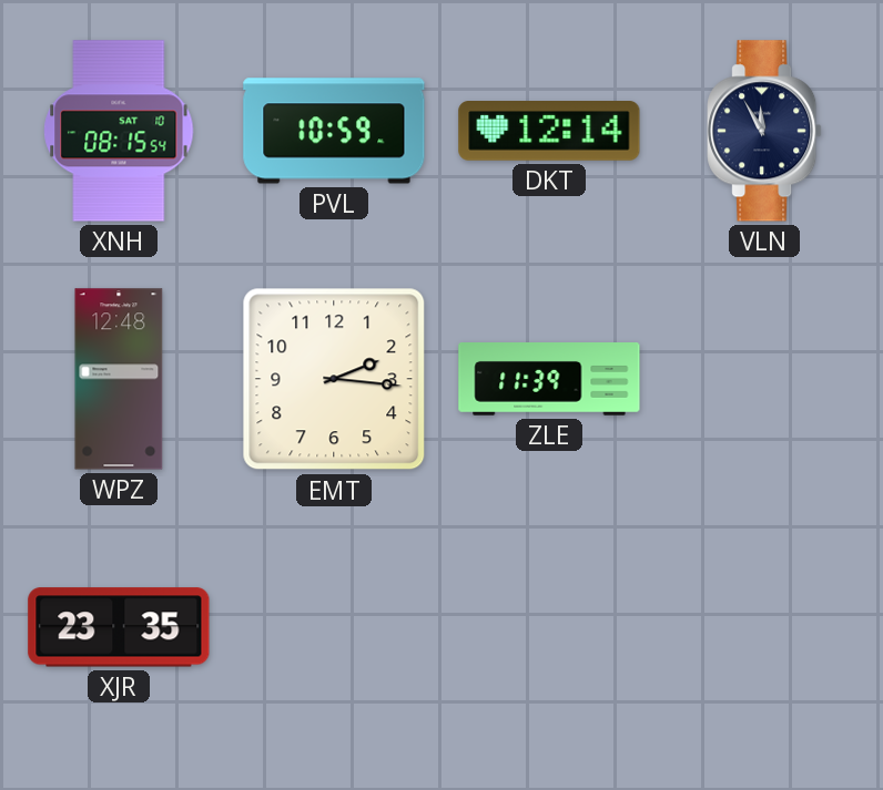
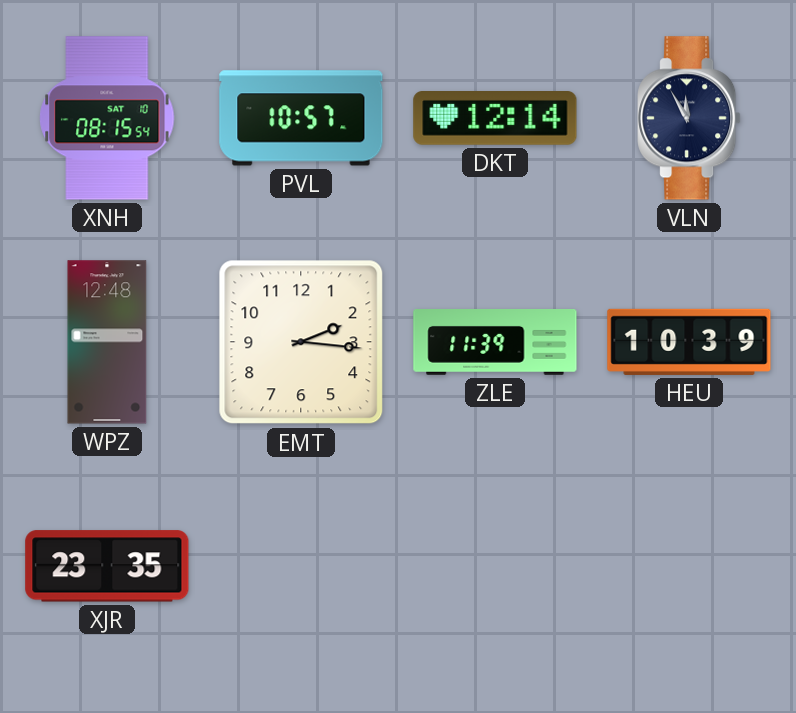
PVL: 10:59 -> 10:57
HEU: none -> 10:39
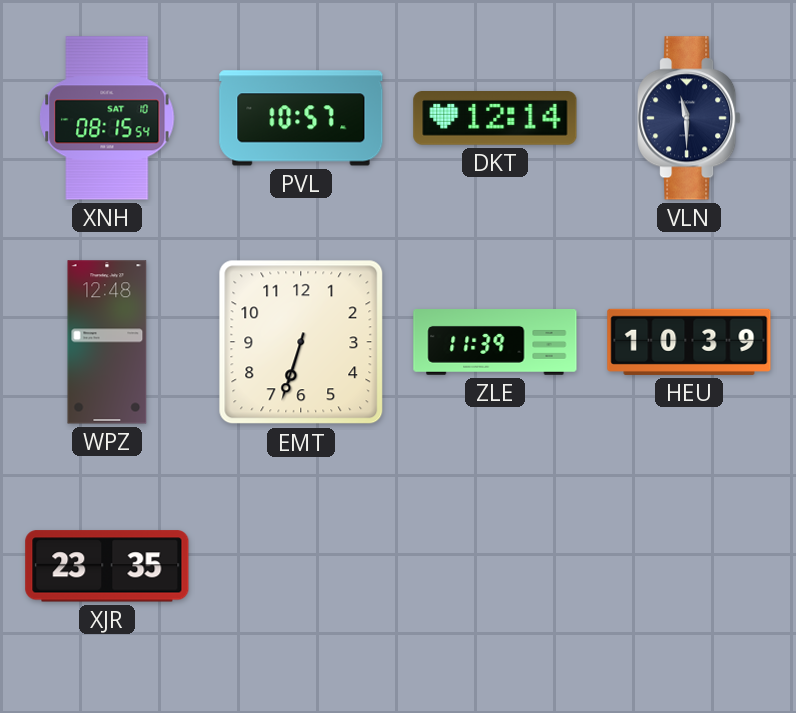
VLN: 11:55 -> 11:30
EMT: 2:16 -> 6:33
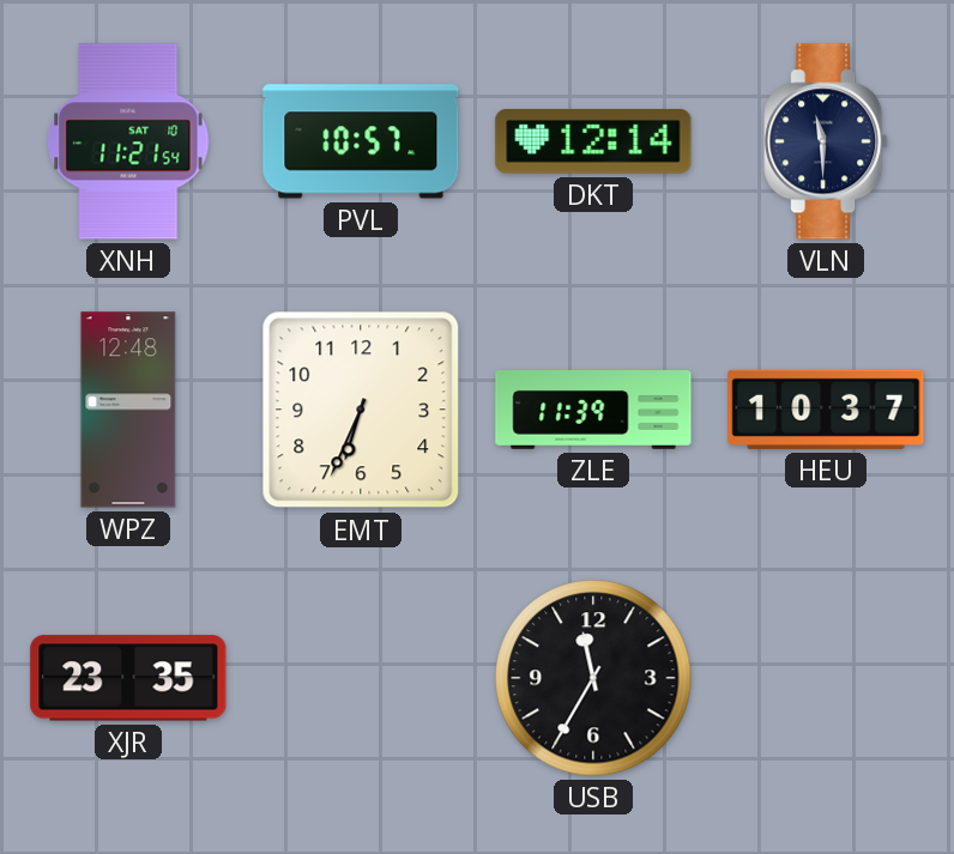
XNH: 08:15 -> 11:21
EMT: 6:33 -> 6:34
HEU: 10:39 -> 10:37
USB: none -> 11:35
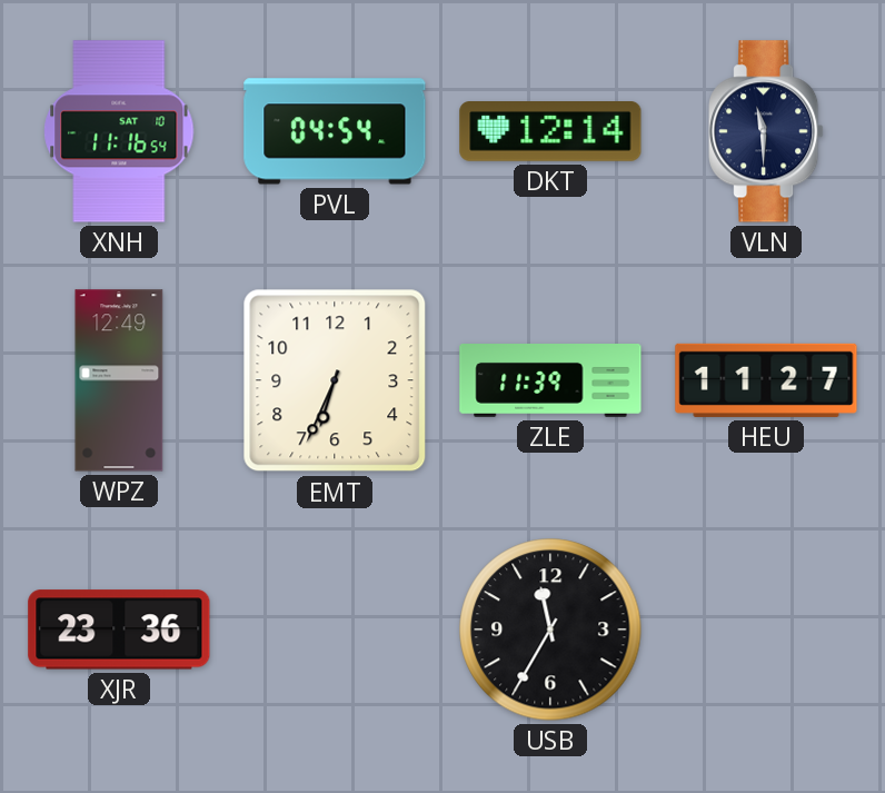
XNH: 11:21 -> 11:16
PVL: 10:57 -> 04:54
WPZ: 12:48 -> 12:49
HEU: 10:37 -> 11:27
XJR: 23:35 -> 23:36
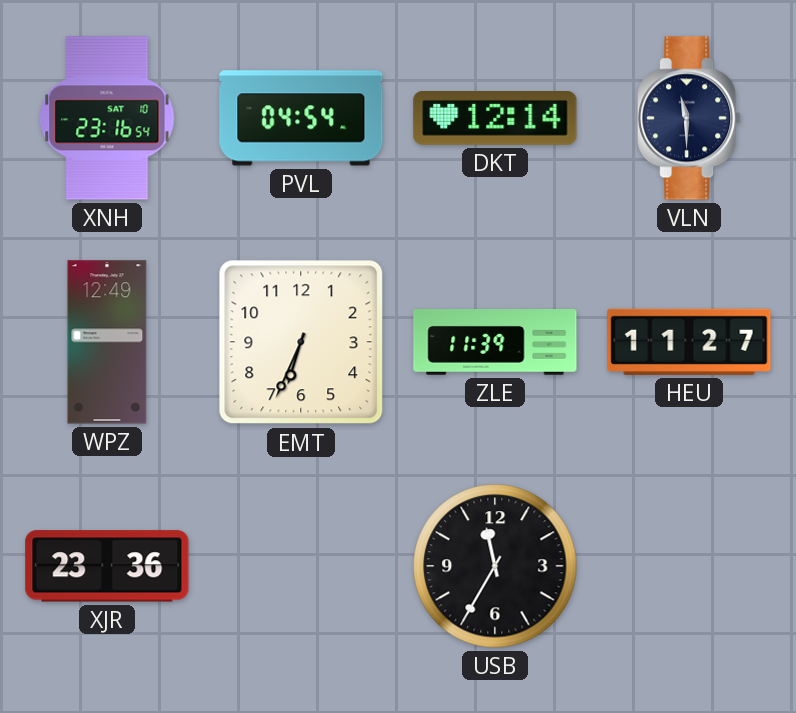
XNH: 11:16 -> 23:16
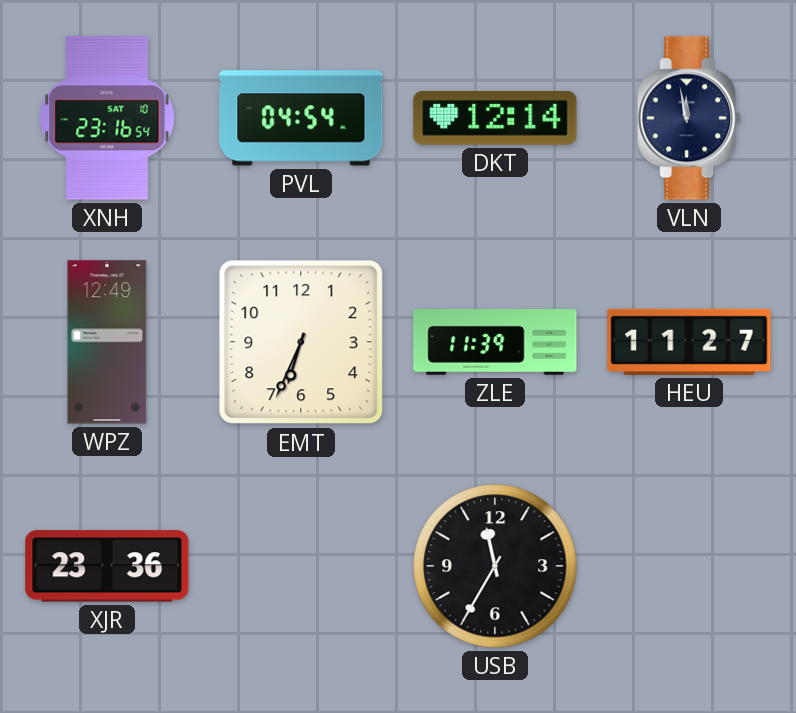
VLN: 11:30 -> 11:58
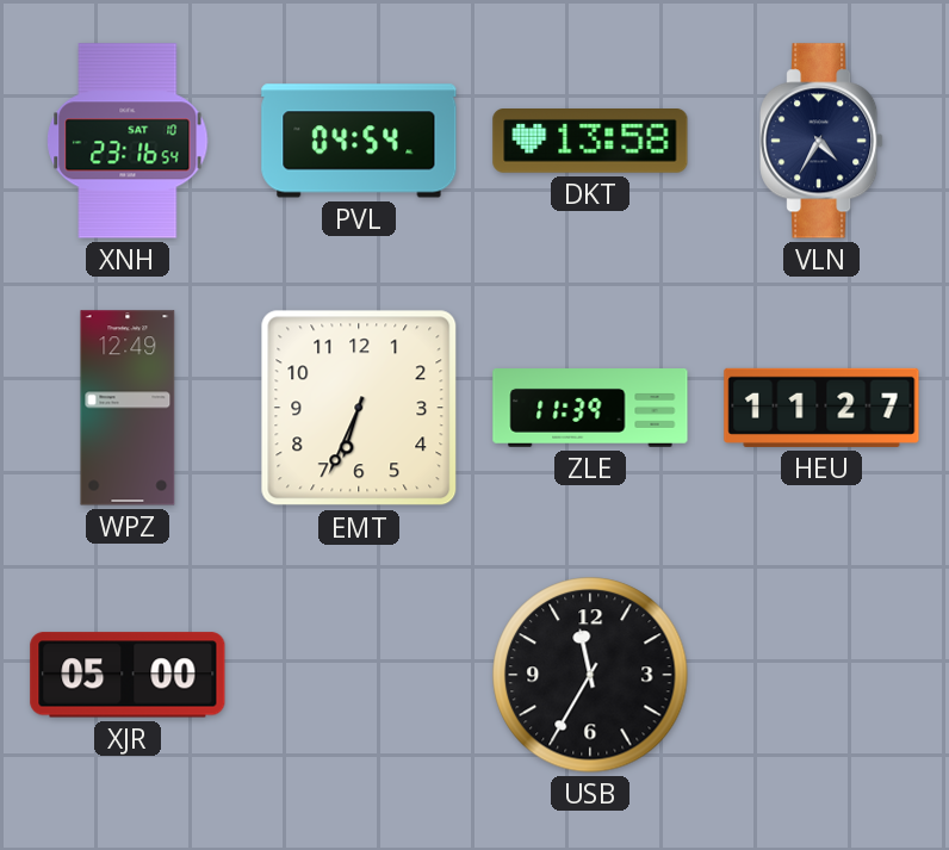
DKT: 12:14 -> 13:58
VLN: 11:58 -> 4:35
XJR: 23:36 -> 05:00
